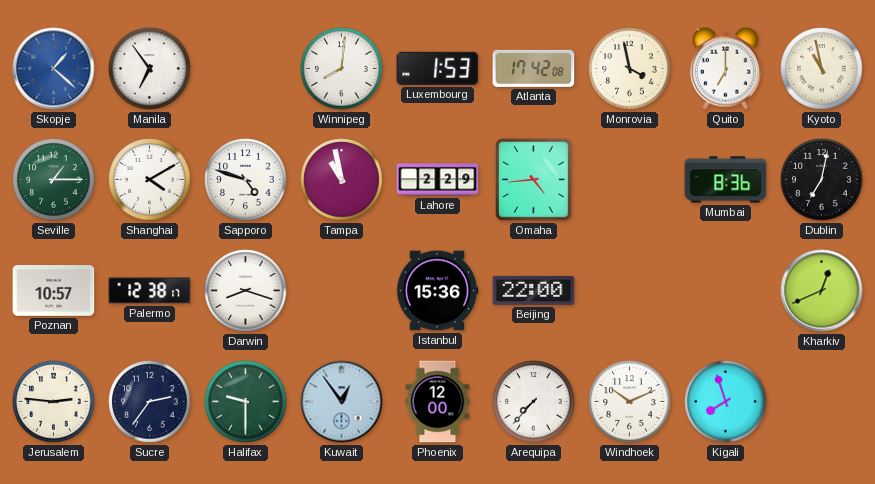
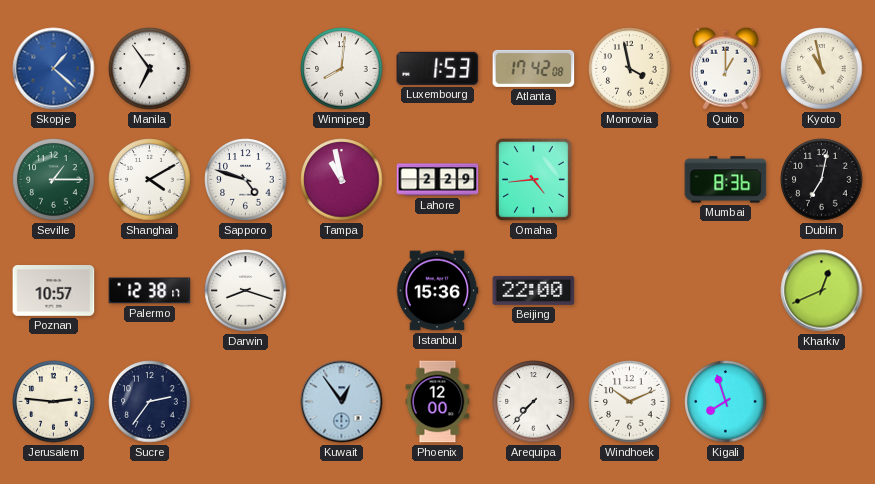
Quito: 7:00 -> 1:00
Halifax: 9:30 -> none
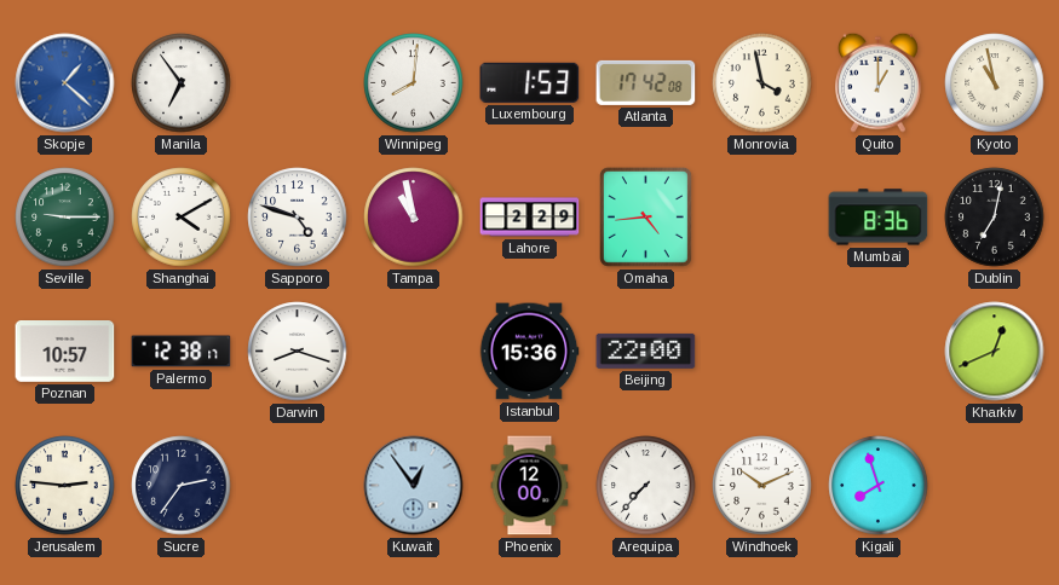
Seville: 1:15 -> 9:15
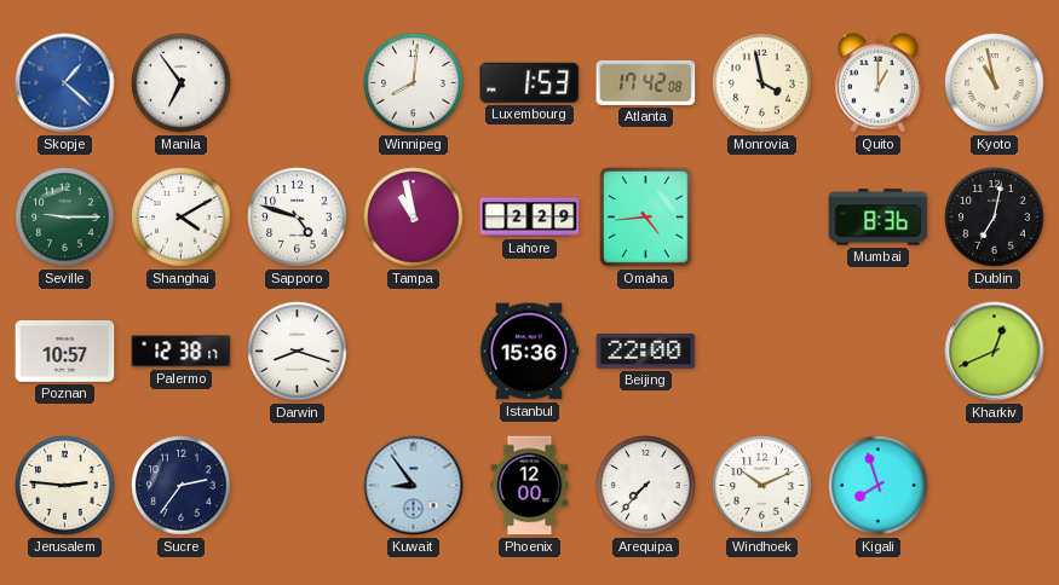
Kuwait: 12:54 -> 8:54
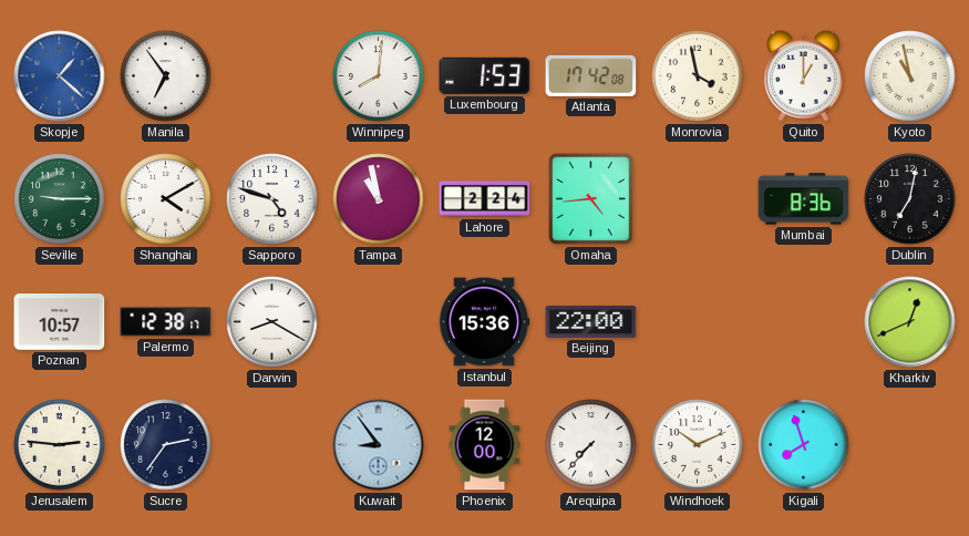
Lahore: 2:29 -> 2:24
Darwin: 8:18 -> 8:20
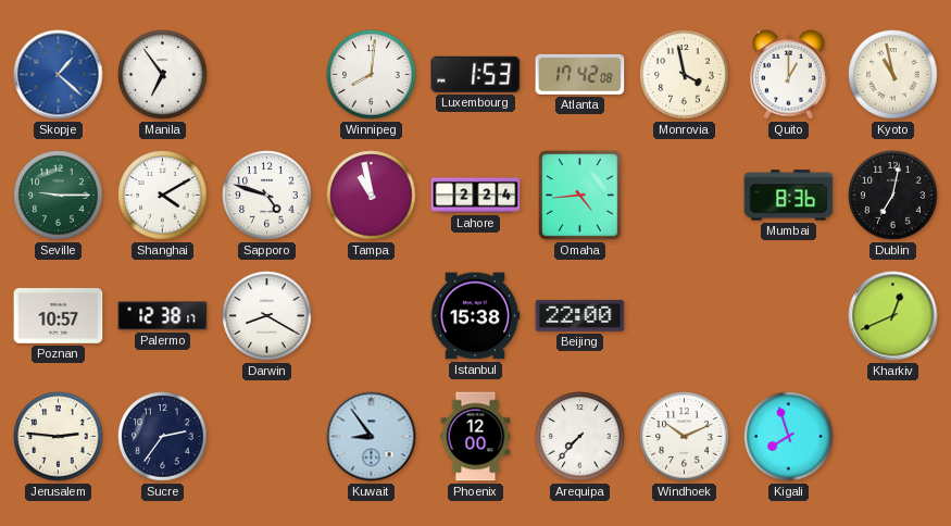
Istanbul: 15:36 -> 15:38
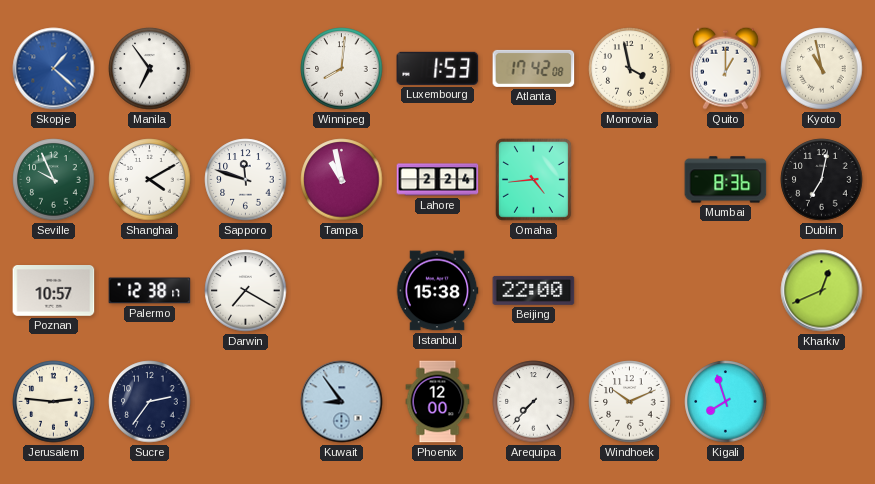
Seville: 9:15 -> 9:56
Sapporo: 4:48 -> 11:48
Darwin: 8:20 -> 7:20
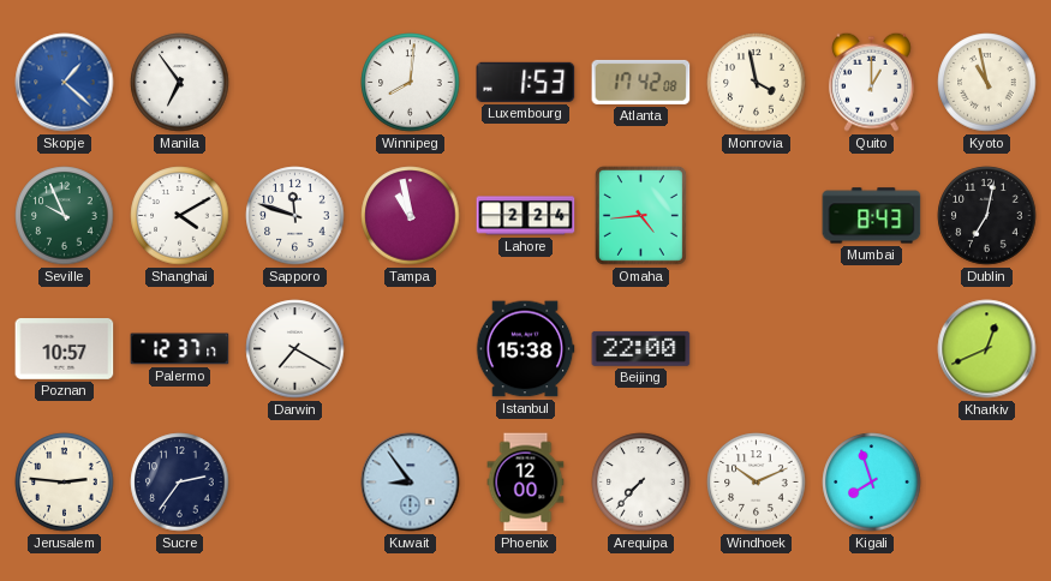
Mumbai: 8:36 -> 8:43
Palermo: 12:38 -> 12:37
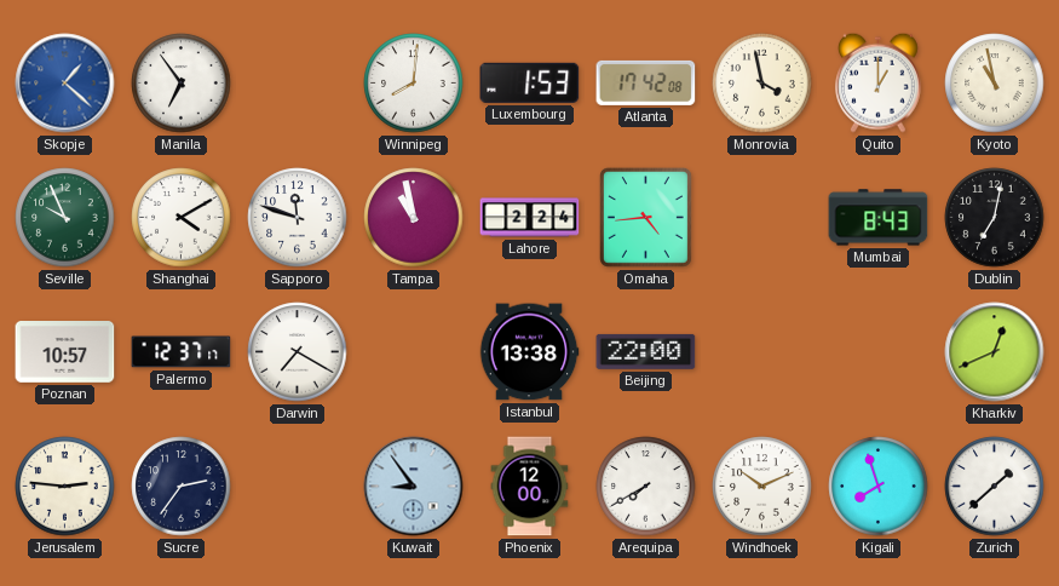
Istanbul: 15:38 -> 13:38
Arequipa: 7:37 -> 7:40
Zurich: none -> 1:38
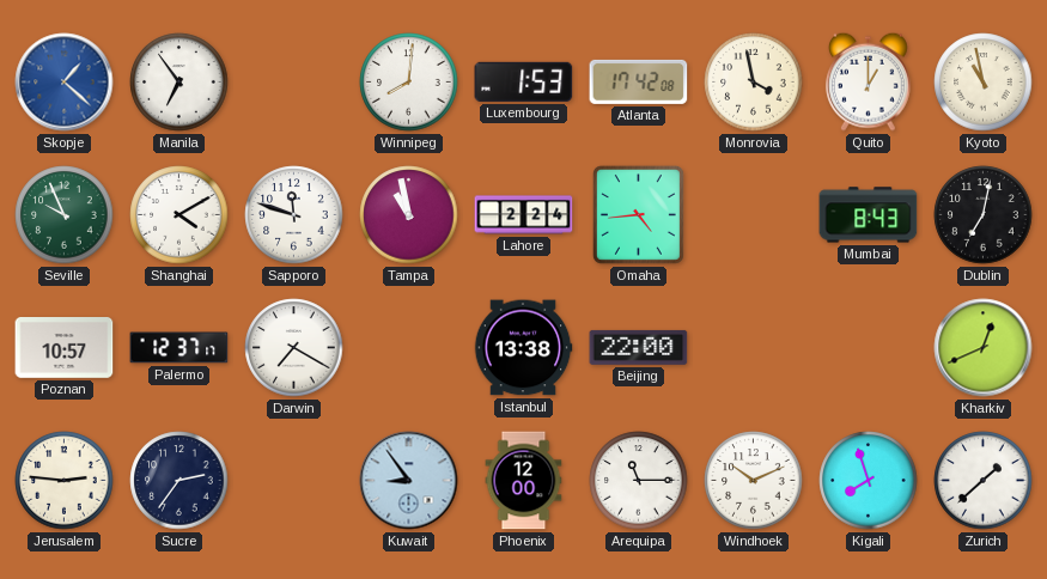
Arequipa: 7:40 -> 11:15
